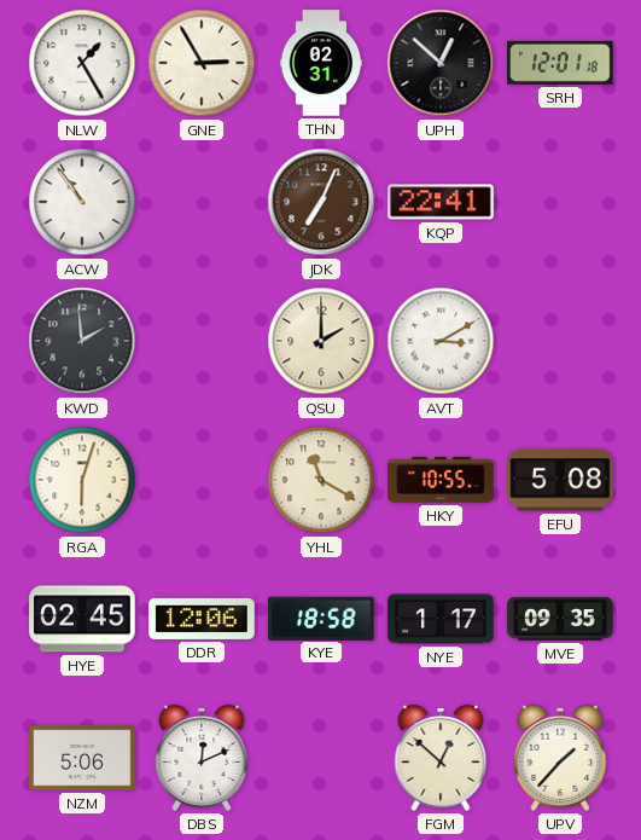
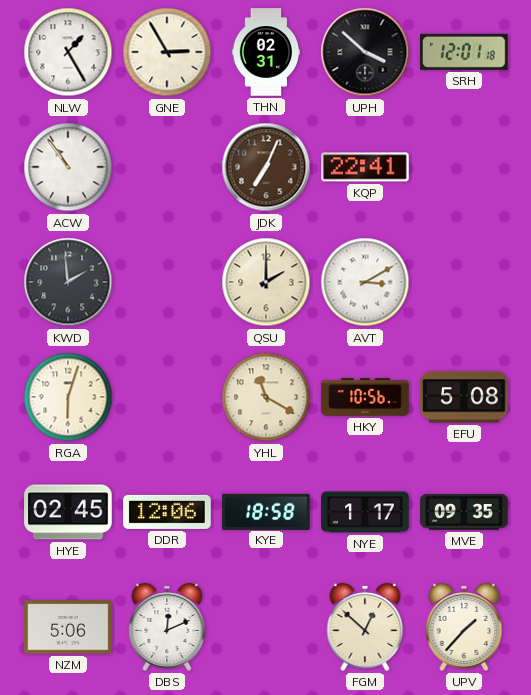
UPH: 12:52 -> 3:52
HKY: 10:55 -> 10:56
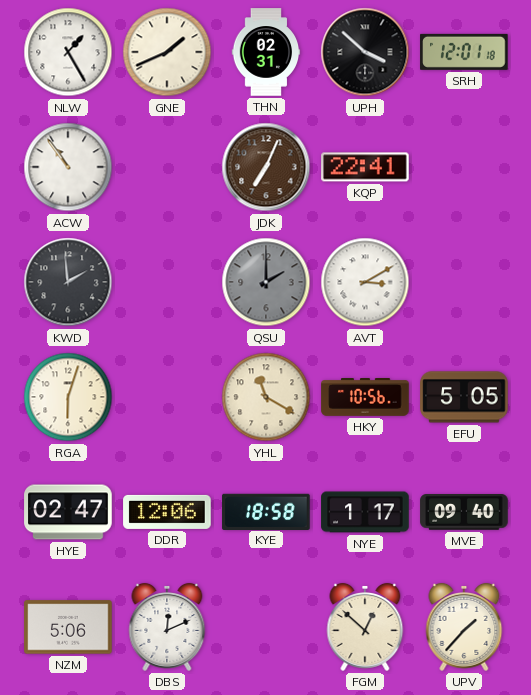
GNE: 2:55 -> 1:41
QSU dial: cream -> grey
EFU: 5:08 -> 5:05
HYE: 02:45 -> 02:47
MVE: 09:35 -> 09:40
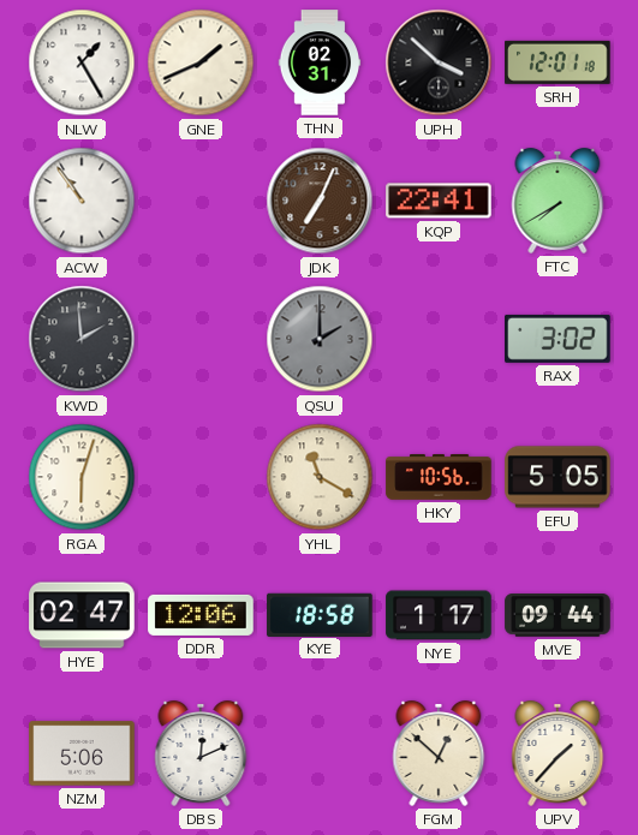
FTC: none -> 7:40
AVT: 3:10 -> none
RAX: none -> 3:02
MVE: 09:40 -> 09:44
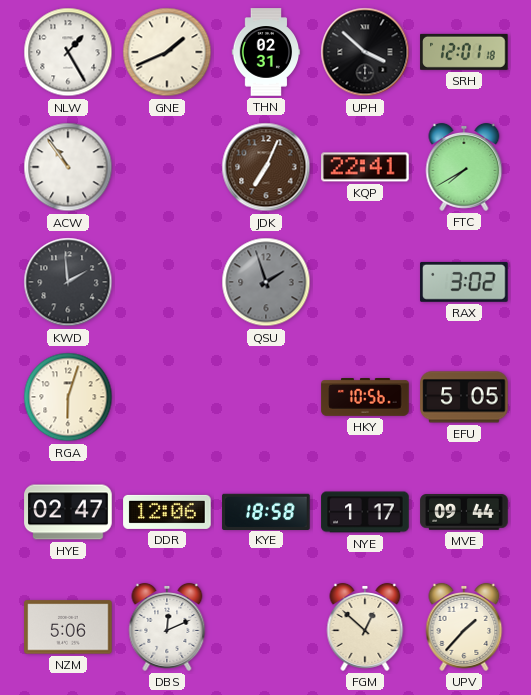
QSU: 2:00 -> 1:57
YHL: 11:20 -> none
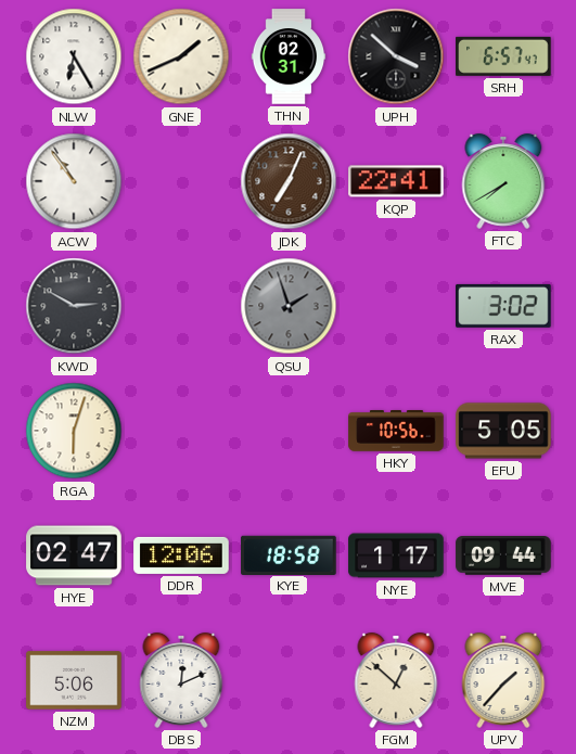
NLW: 1:25 -> 6:25
SRH: 12:01 -> 6:57
KWD: 1:59 -> 2:50
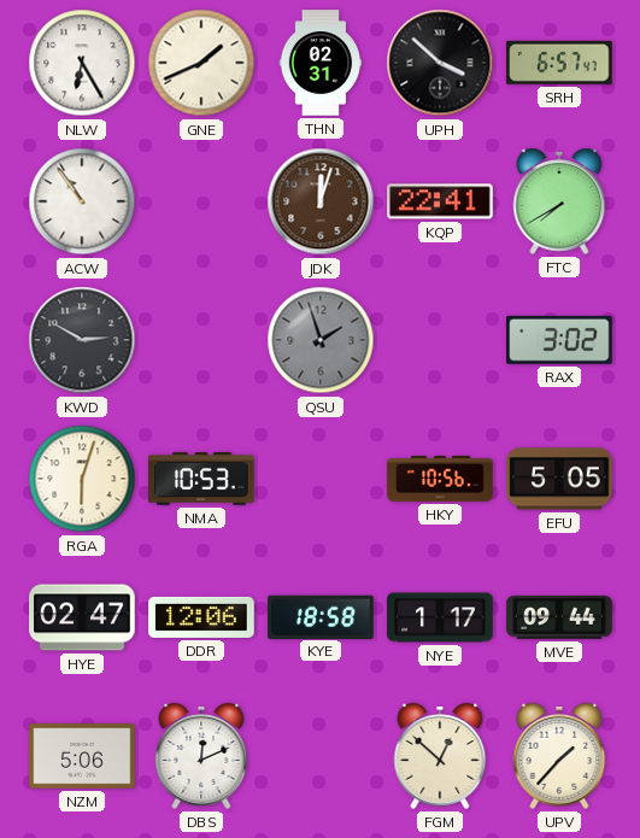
JDK: 7:04 -> 12:03
NMA: none -> 10:53
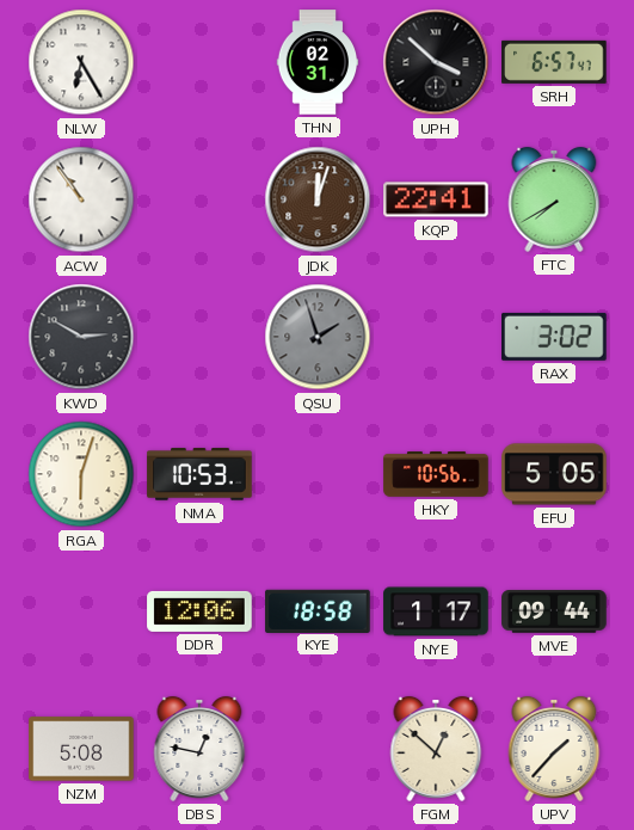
GNE: 1:41 -> none
HYE: 02:47 -> none
NZM: 5:06 -> 5:08
DBS: 12:11 -> 12:47
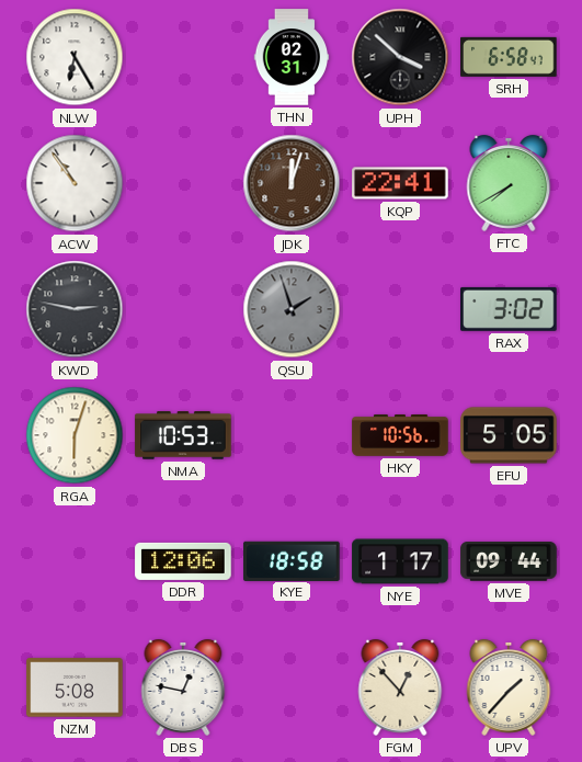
SRH: 6:57 -> 6:58
KWD: 2:50 -> 2:47
FGM: 12:52 -> 12:53
